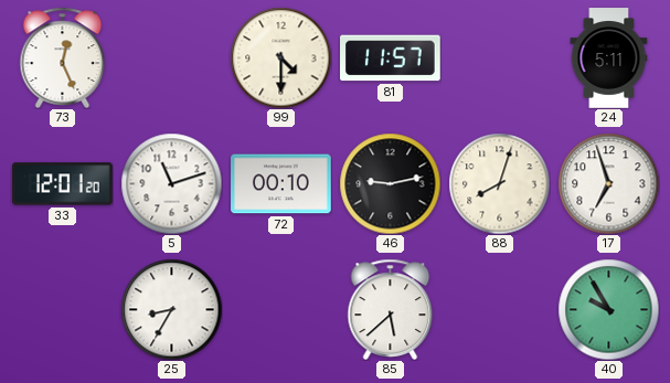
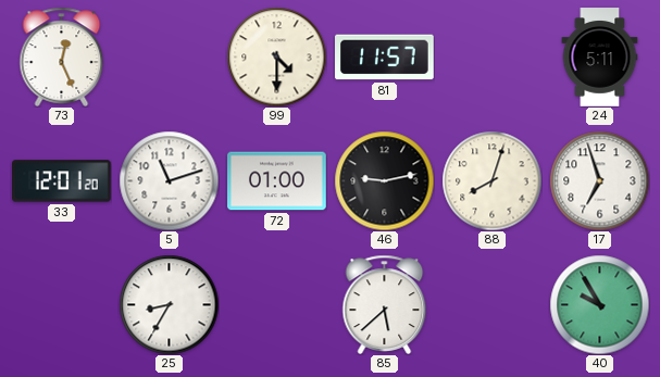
72: 00:10 -> 01:00
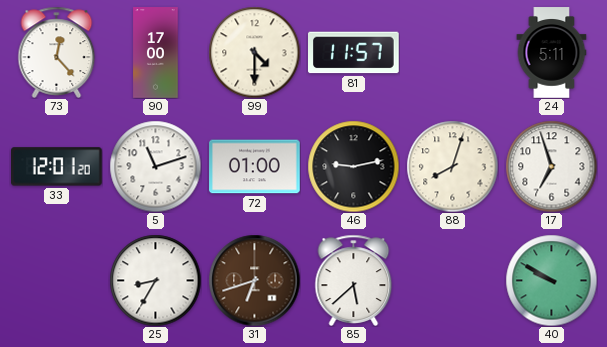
73: 12:26 -> 12:23
90: none -> 17:00
31: none -> 6:42
40: 9:55 -> 9:50
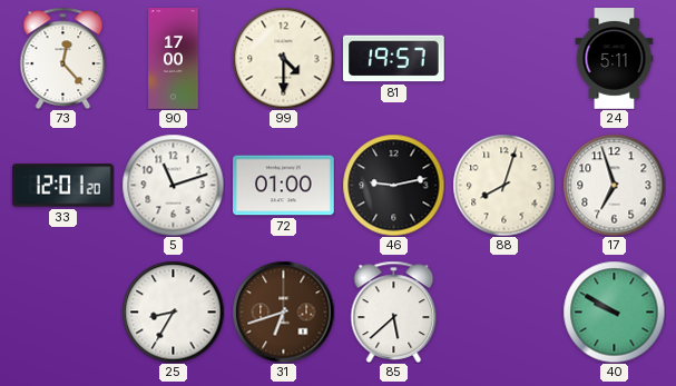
81: 11:57 -> 19:57
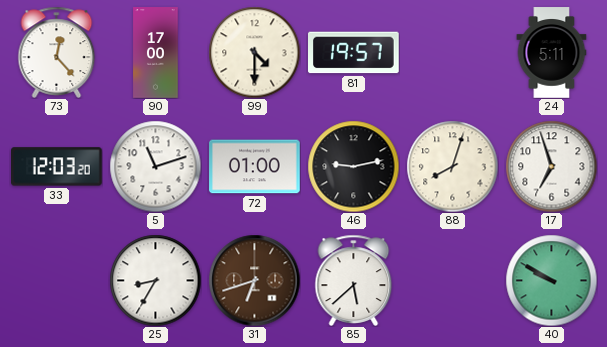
33: 12:01 -> 12:03
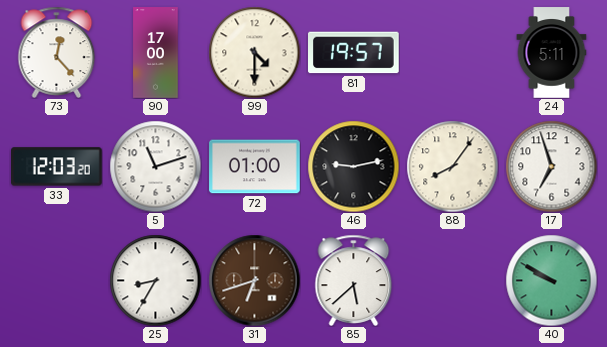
88: 8:03 -> 8:06
